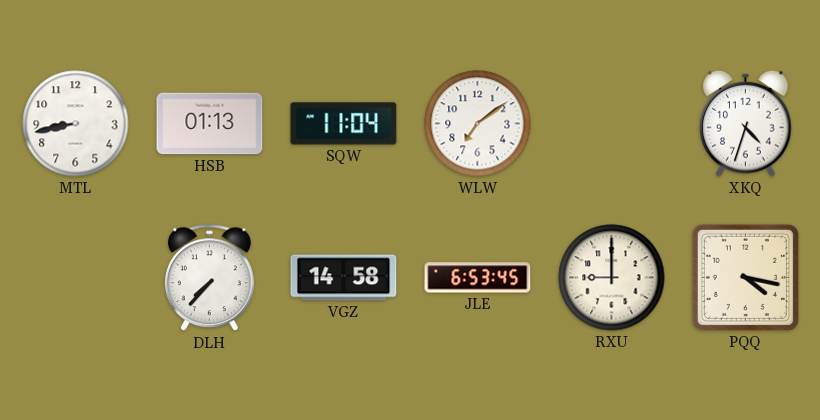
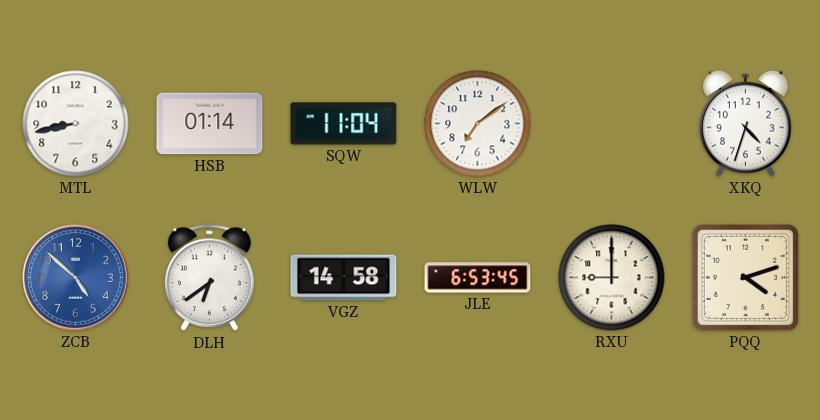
HSB: 01:13 -> 01:14
ZCB: none -> 4:52
DLH: 7:37 -> 6:39
PQQ: 4:17 -> 4:12
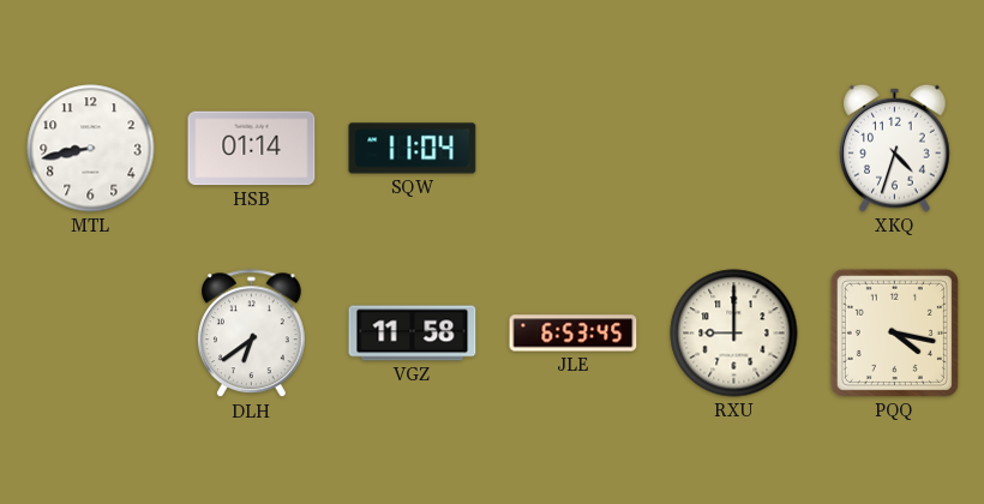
WLW: 7:09 -> none
ZCB: 4:52 -> none
VGZ: 14:58 -> 11:58
PQQ: 4:12 -> 4:17
